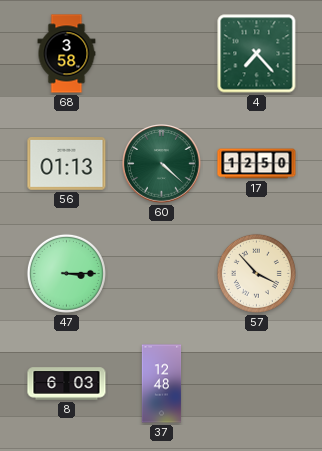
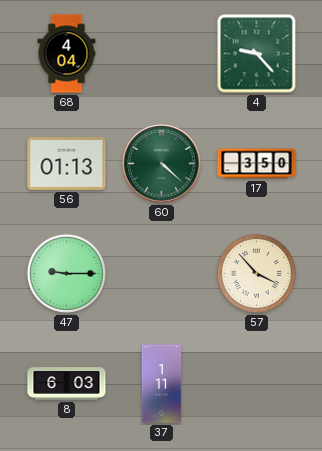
68: 3:58 -> 4:04
4: 7:23 -> 9:23
17: 12:50 -> 3:50
47: 3:15 -> 9:15
37: 12:48 -> 1:11
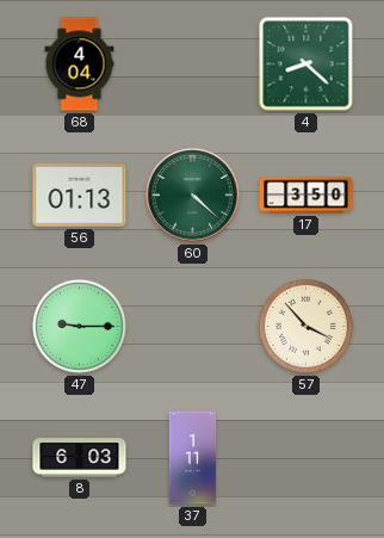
4: 9:23 -> 8:22
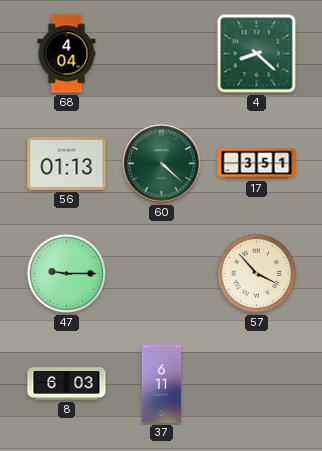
17: 3:50 -> 3:51
37: 1:11 -> 6:11
